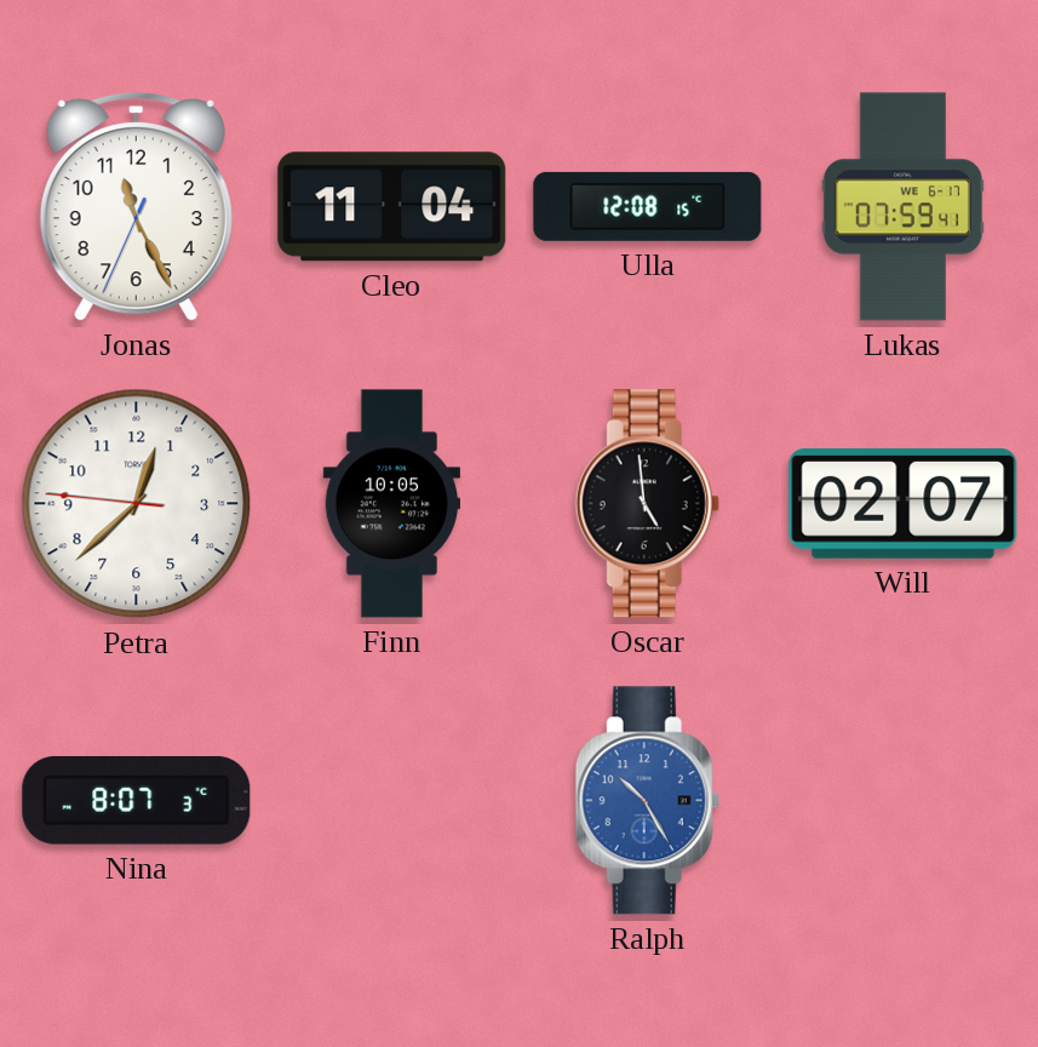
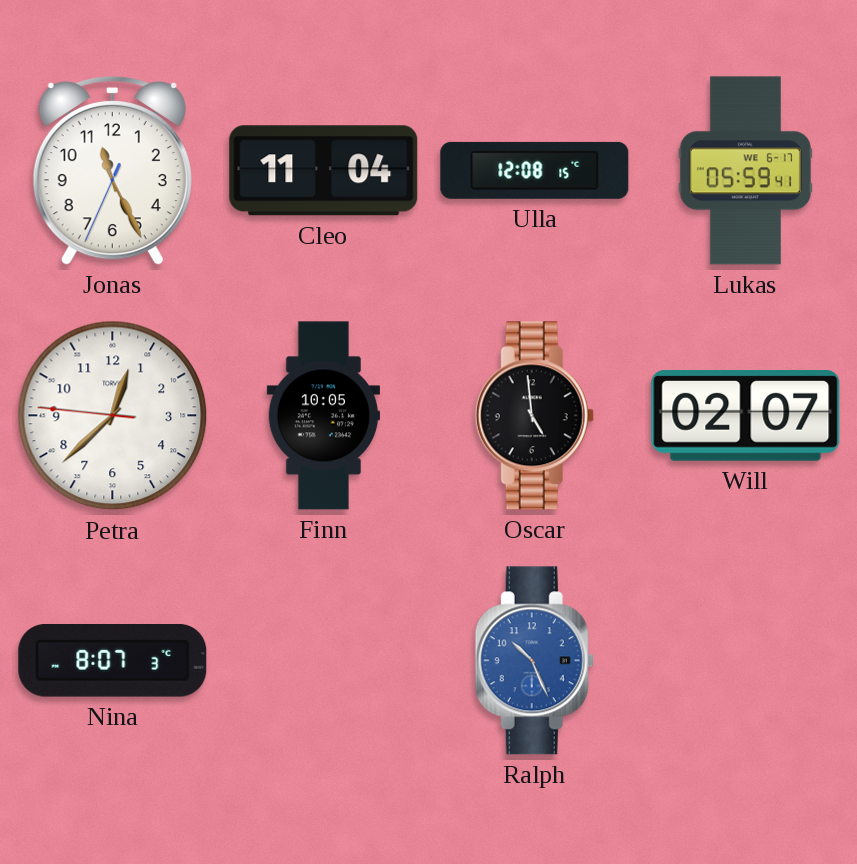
Lukas: 07:59 -> 05:59
Ralph: 10:25 -> 10:26
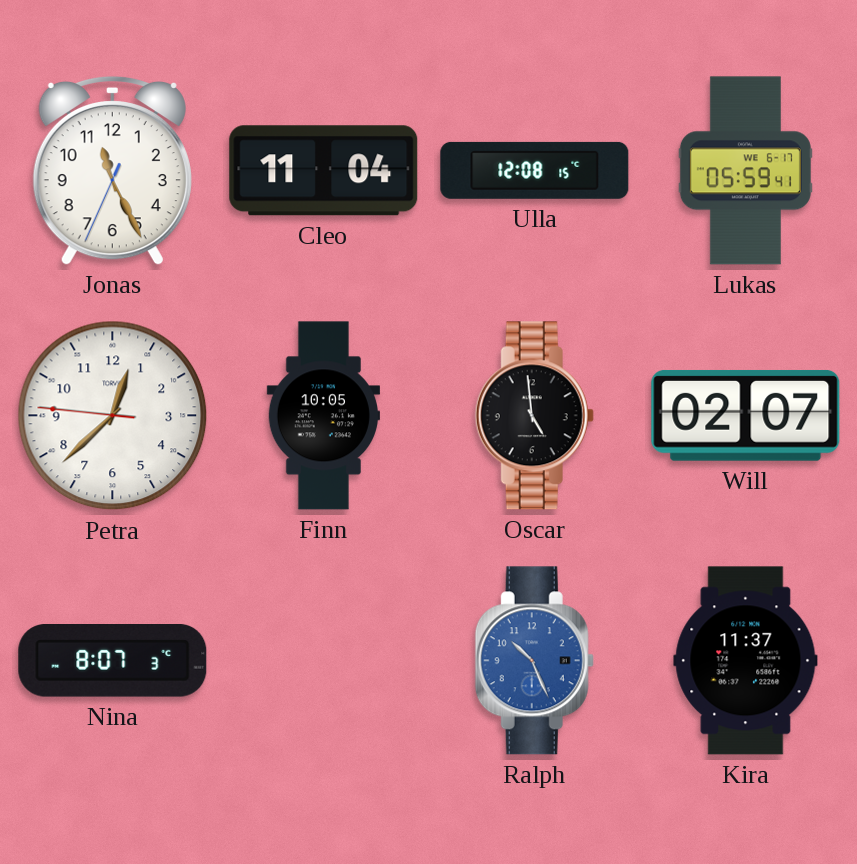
Kira: none -> 11:37
